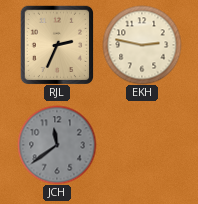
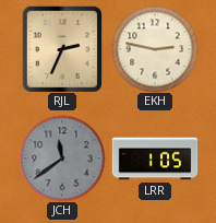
LRR: none -> 1:05
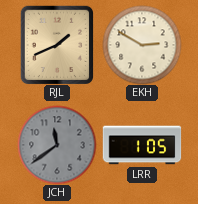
RJL: 2:34 -> 1:41
EKH: 2:47 -> 2:50
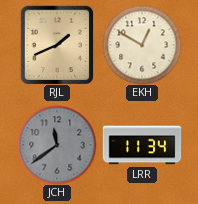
EKH: 2:50 -> 12:50
LRR: 1:05 -> 11:34
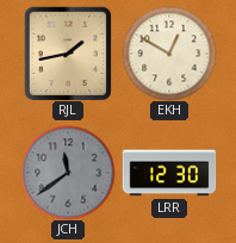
RJL: 1:41 -> 1:43
LRR: 11:34 -> 12:30
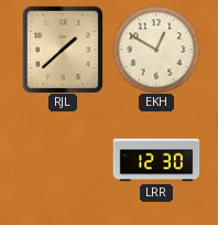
RJL: 1:43 -> 1:38
JCH: 11:39 -> none
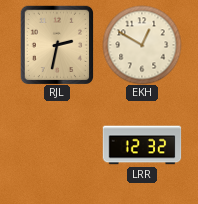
RJL: 1:38 -> 2:32
LRR: 12:30 -> 12:32
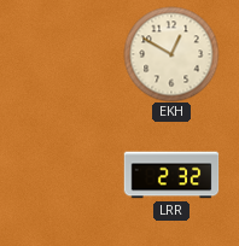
RJL: 2:32 -> none
LRR: 12:32 -> 2:32
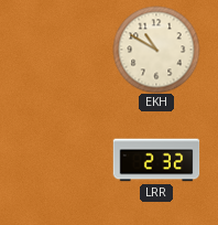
EKH: 12:50 -> 10:50
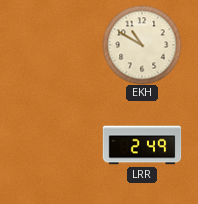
LRR: 2:32 -> 2:49
